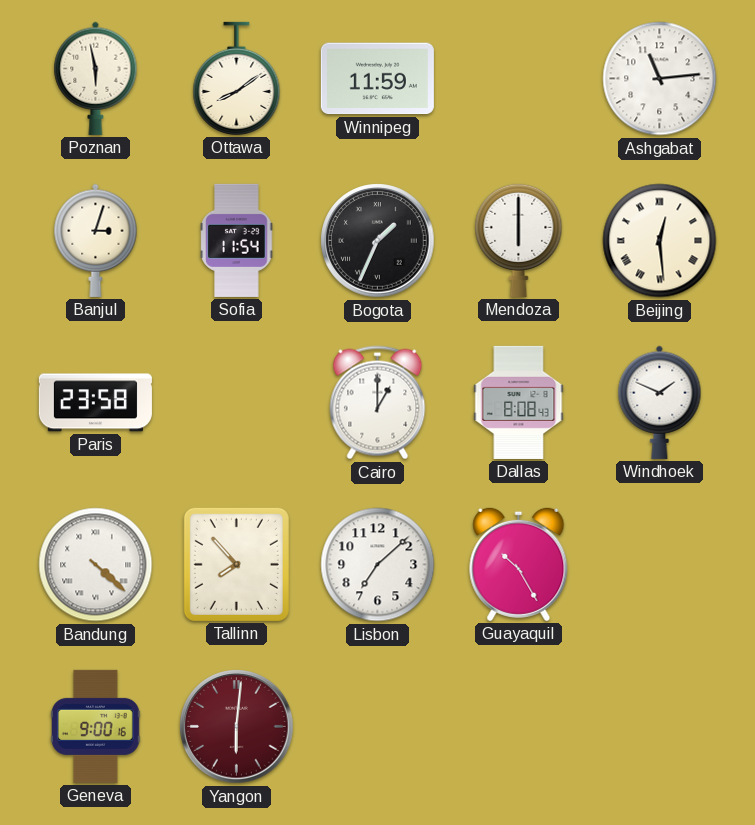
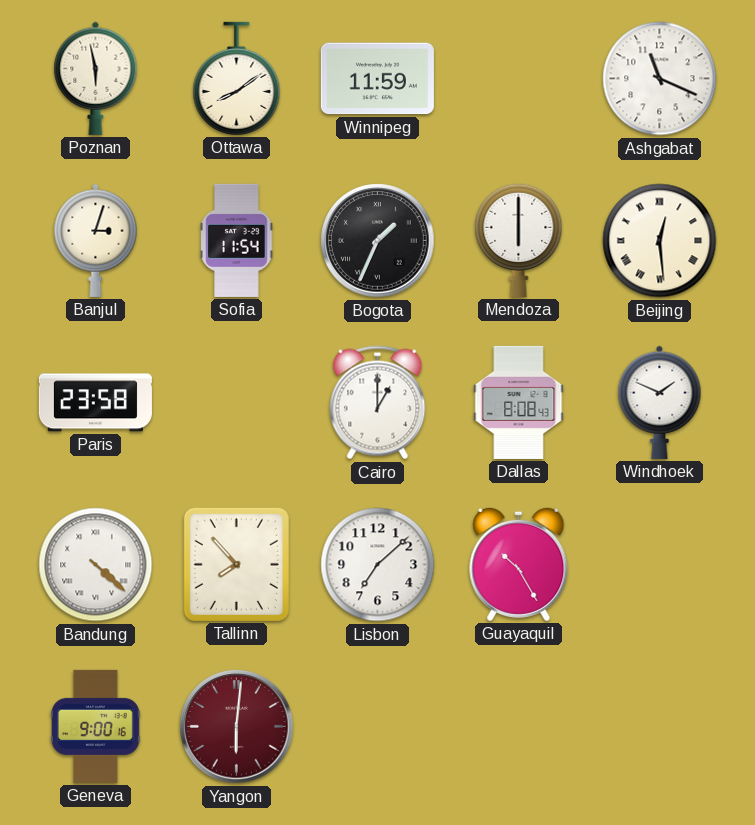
Ashgabat: 11:14 -> 11:19
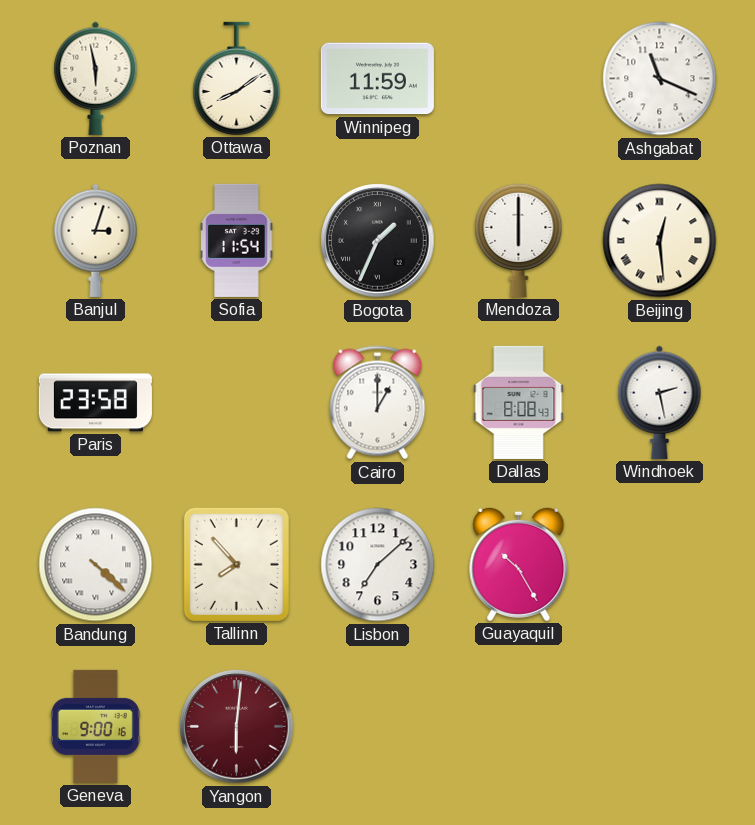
Windhoek: 1:49 -> 2:28
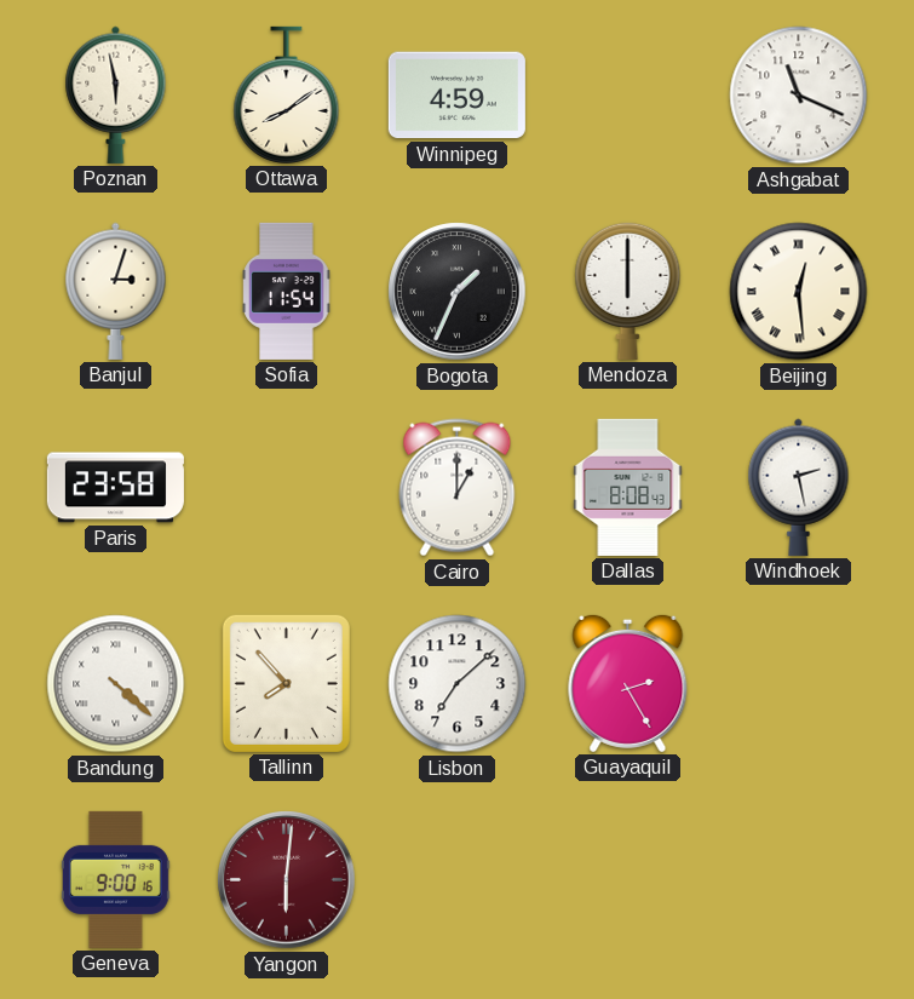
Winnipeg: 11:59 -> 4:59
Guayaquil: 10:25 -> 2:25
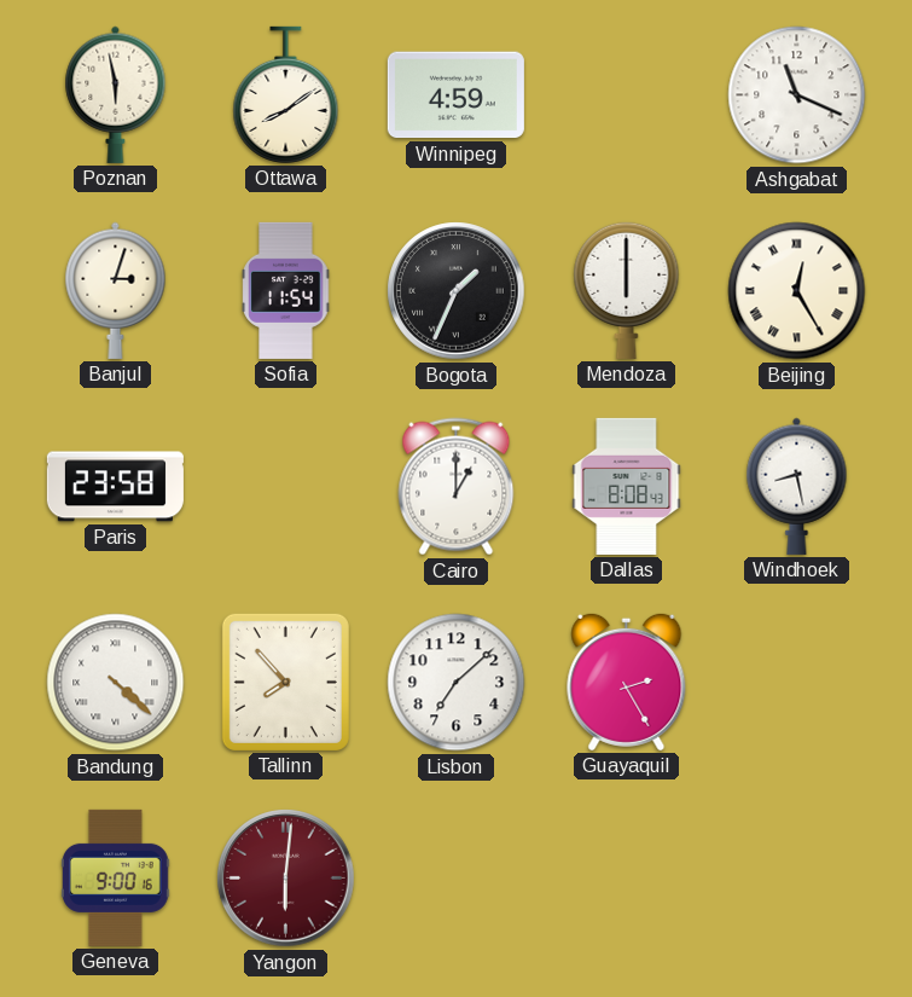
Beijing: 12:29 -> 12:25
Windhoek: 2:28 -> 8:28
